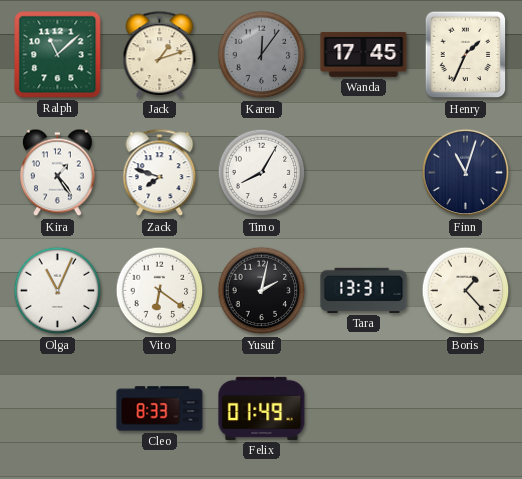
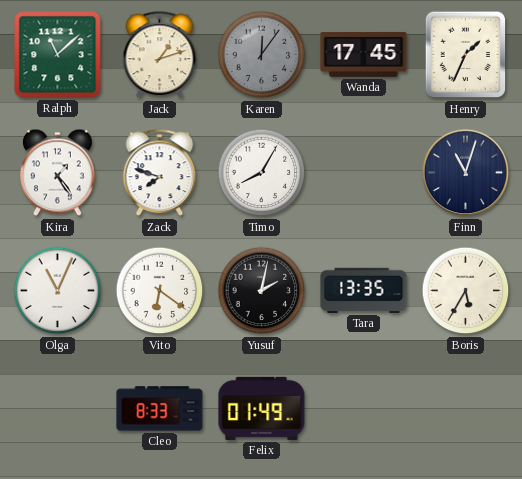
Tara: 13:31 -> 13:35
Boris: 1:23 -> 5:35
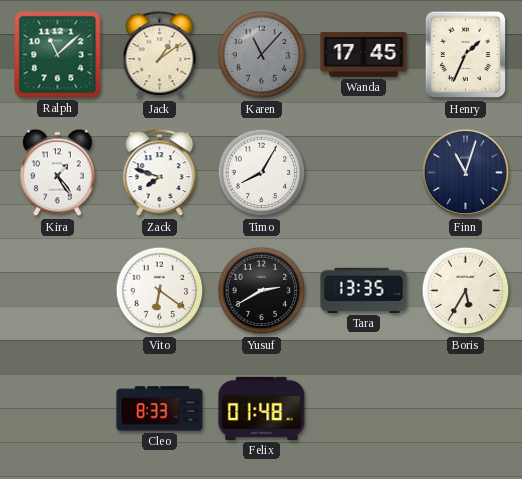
Jack: 1:12 -> 1:09
Karen: 12:06 -> 11:07
Olga: 11:04 -> none
Yusuf: 2:02 -> 2:40
Felix: 01:49 -> 01:48
